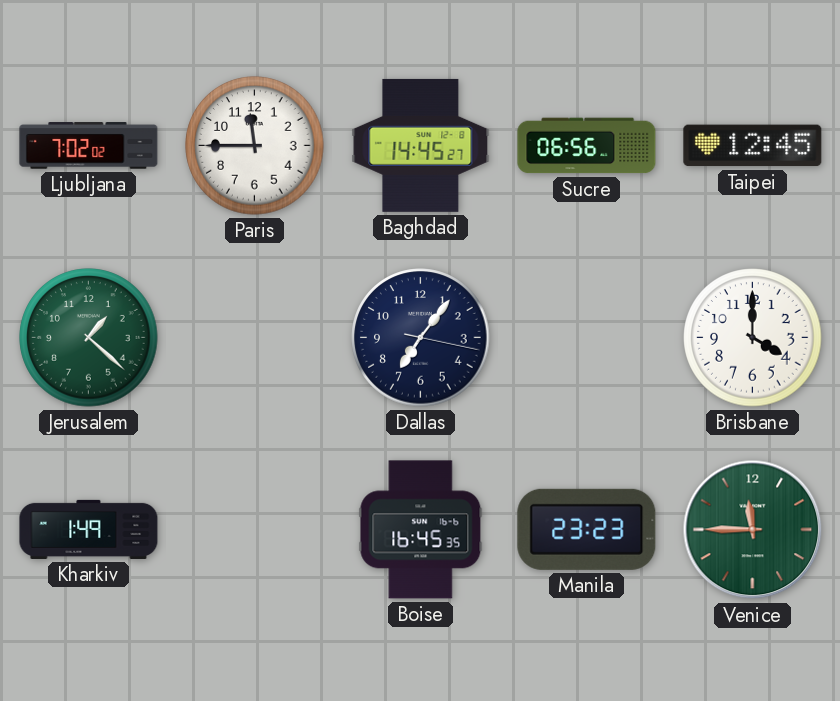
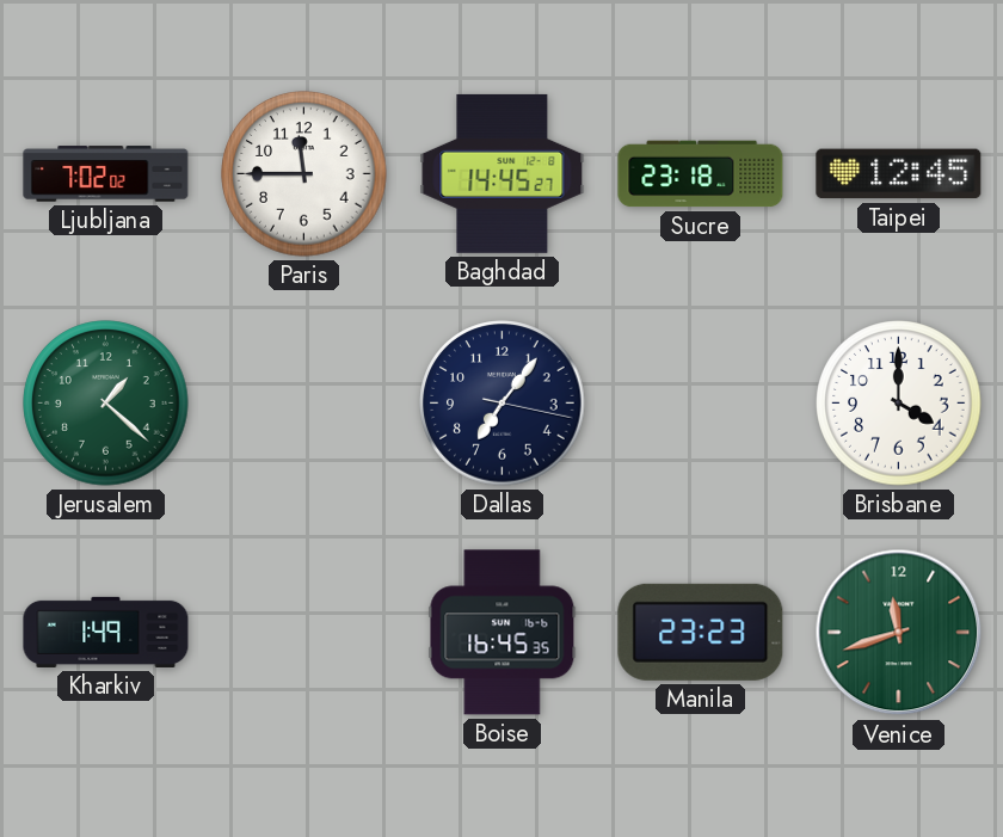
Sucre: 06:56 -> 23:18
Venice: 11:45 -> 11:42
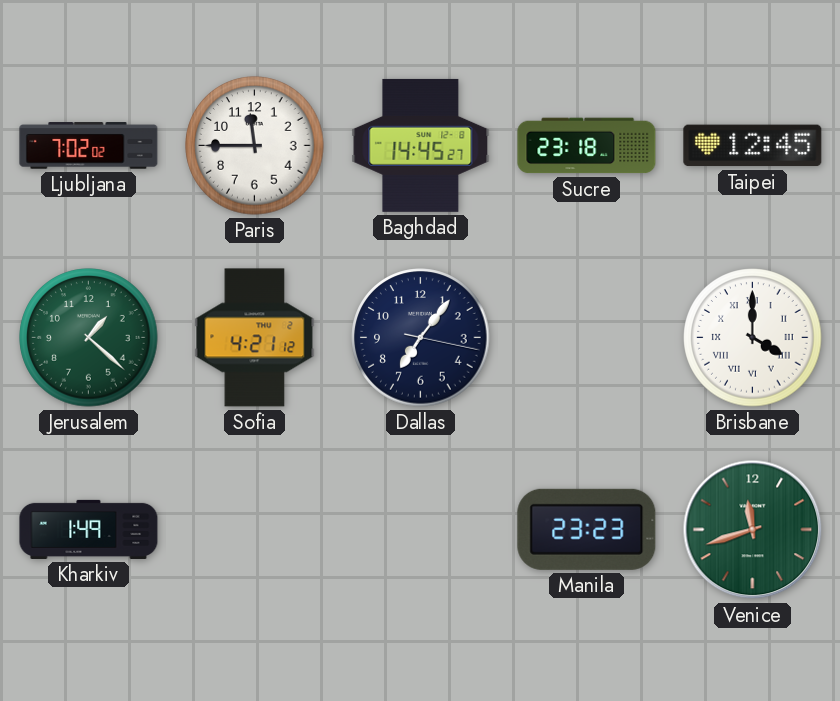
Sofia: none -> 4:21
Brisbane numerals: Arabic -> Roman
Boise: 16:45 -> none
